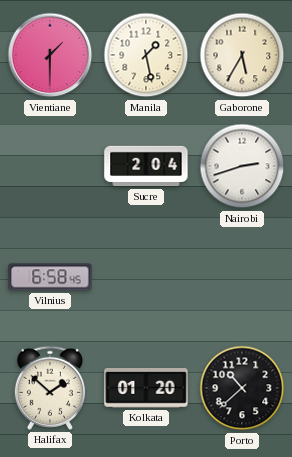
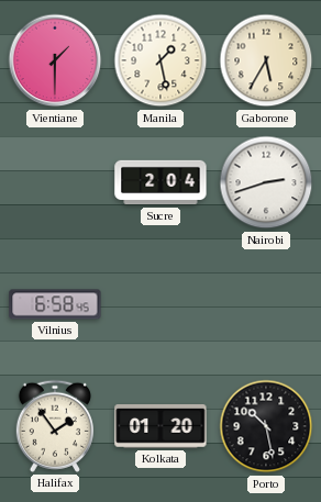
Halifax: 1:52 -> 1:54
Porto: 10:38 -> 10:28
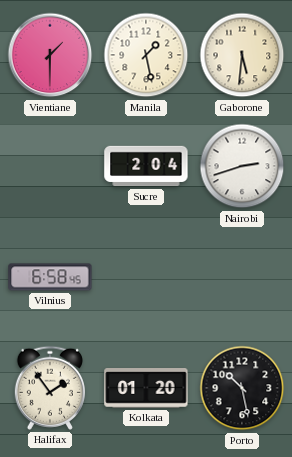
Gaborone: 5:35 -> 5:31
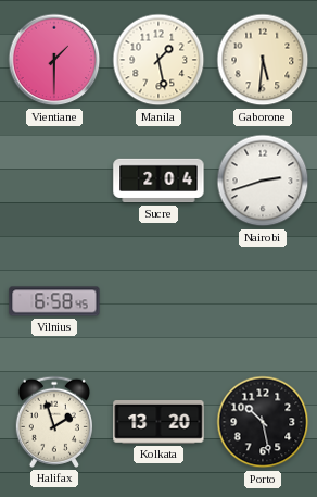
Halifax: 1:54 -> 1:57
Kolkata: 01:20 -> 13:20
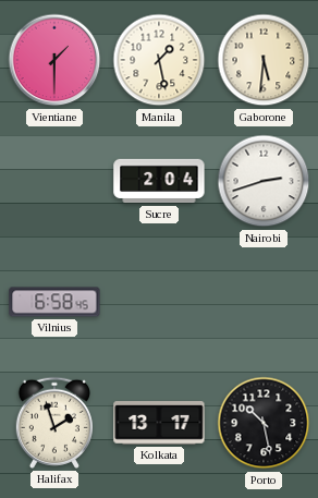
Kolkata: 13:20 -> 13:17
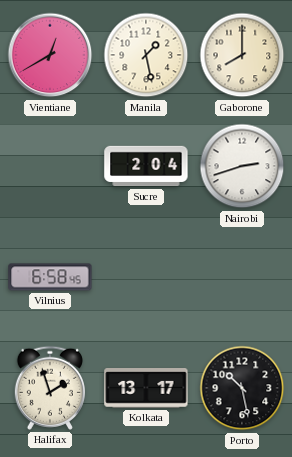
Vientiane: 1:30 -> 12:40
Gaborone: 5:31 -> 8:00
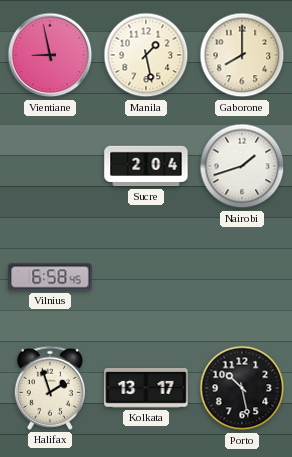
Vientiane: 12:40 -> 8:58
Nairobi: 2:42 -> 1:42
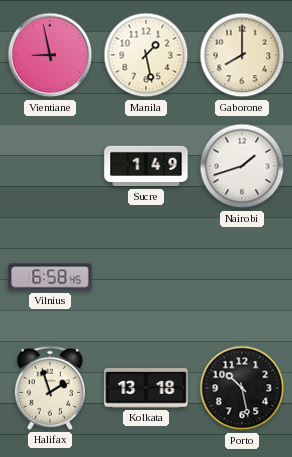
Sucre: 2:04 -> 1:49
Kolkata: 13:17 -> 13:18
